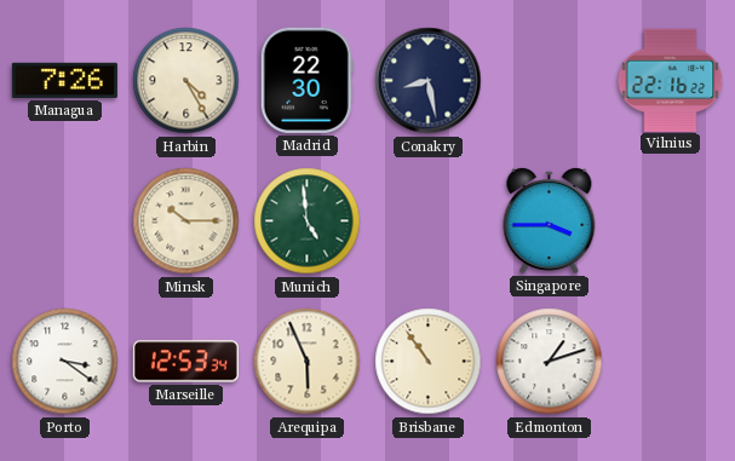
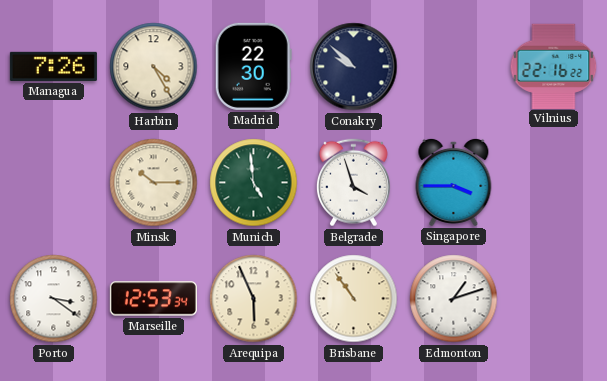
Conakry: 8:28 -> 9:52
Belgrade: none -> 3:57
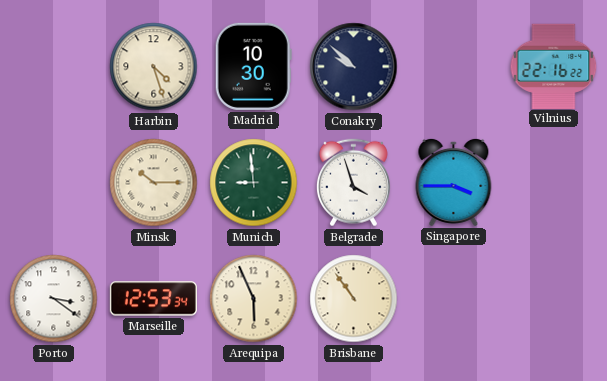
Managua: 7:26 -> none
Harbin: 4:25 -> 4:27
Madrid: 22:30 -> 10:30
Munich: 4:59 -> 8:59
Edmonton: 1:12 -> none
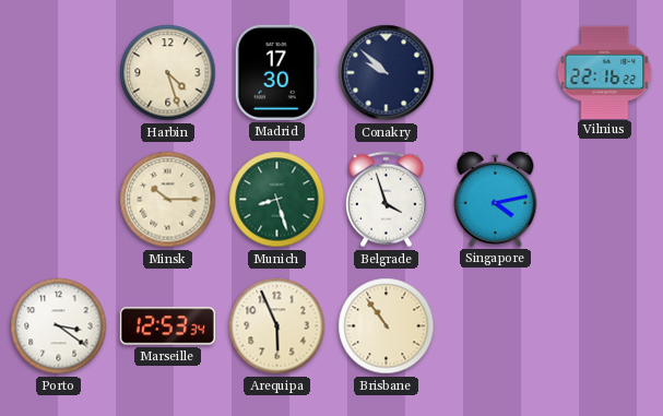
Madrid: 10:30 -> 17:30
Munich: 8:59 -> 8:27
Singapore: 3:45 -> 4:13
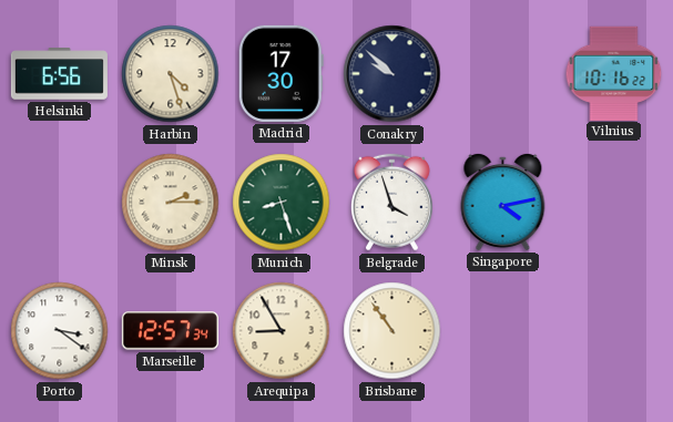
Helsinki: none -> 6:56
Vilnius: 22:16 -> 10:16
Minsk: 10:15 -> 2:15
Marseille: 12:53 -> 12:57
Arequipa: 5:56 -> 8:55
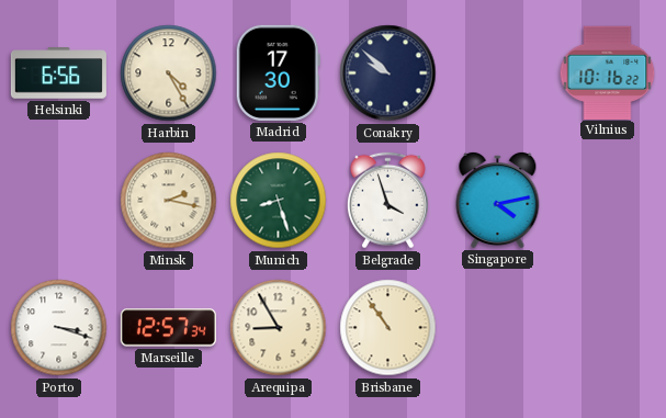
Harbin: 4:27 -> 4:25
Minsk: 2:15 -> 2:17
Porto: 3:21 -> 3:18
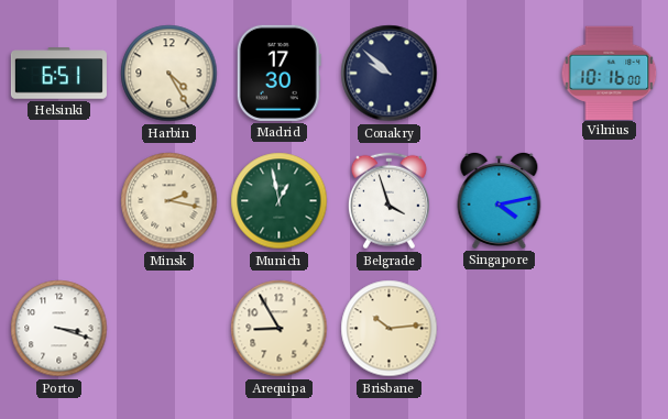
Helsinki: 6:56 -> 6:51
Vilnius: 10:16:22 -> 10:16:00
Munich: 8:27 -> 12:58
Marseille: 12:57 -> none
Brisbane: 10:54 -> 10:14
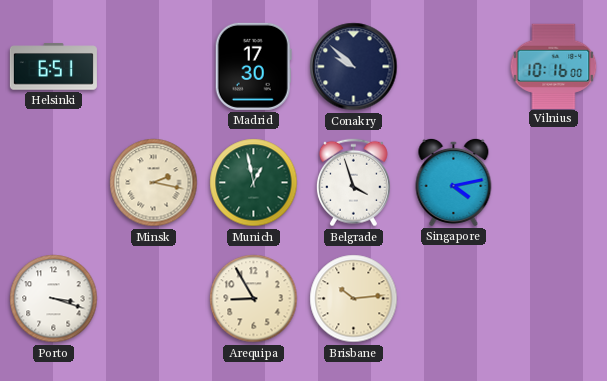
Harbin: 4:25 -> none
